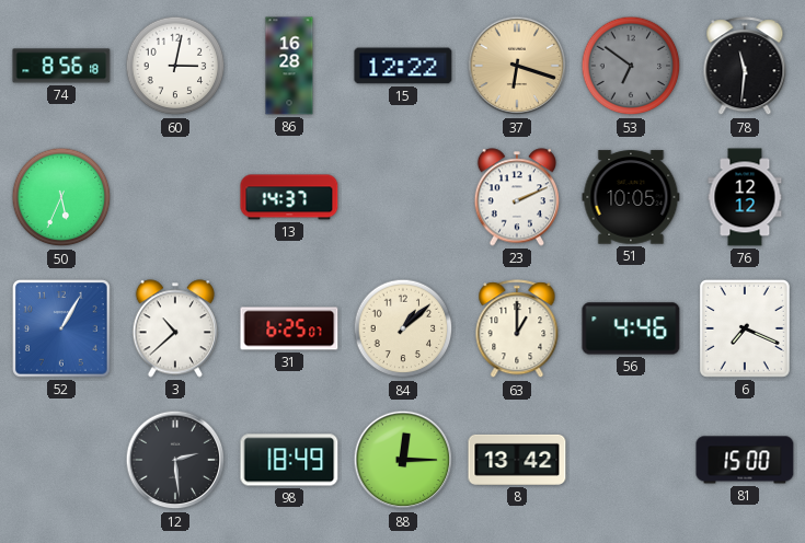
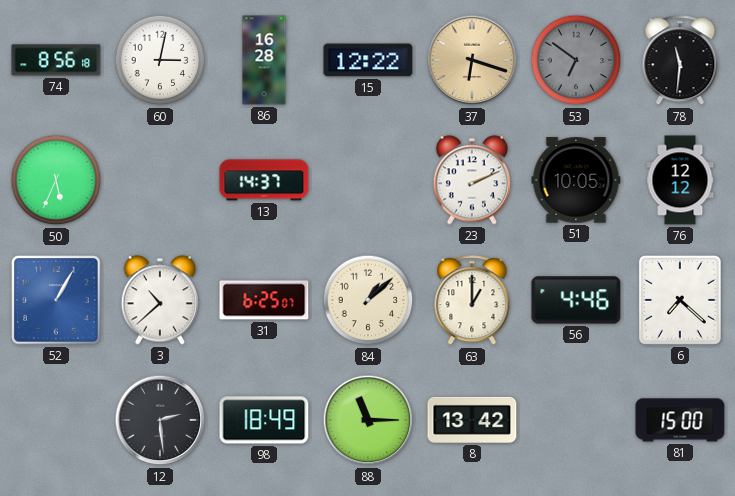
6: 7:19 -> 7:22
88: 12:15 -> 11:15
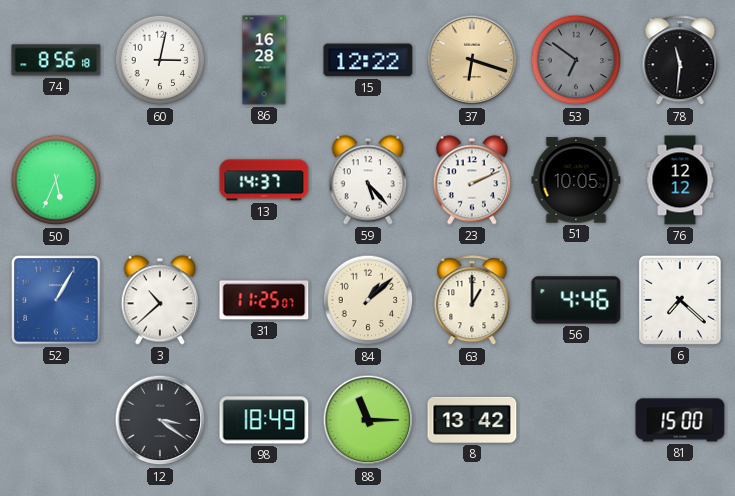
59: none -> 5:23
31: 6:25 -> 11:25
12: 2:29 -> 3:21
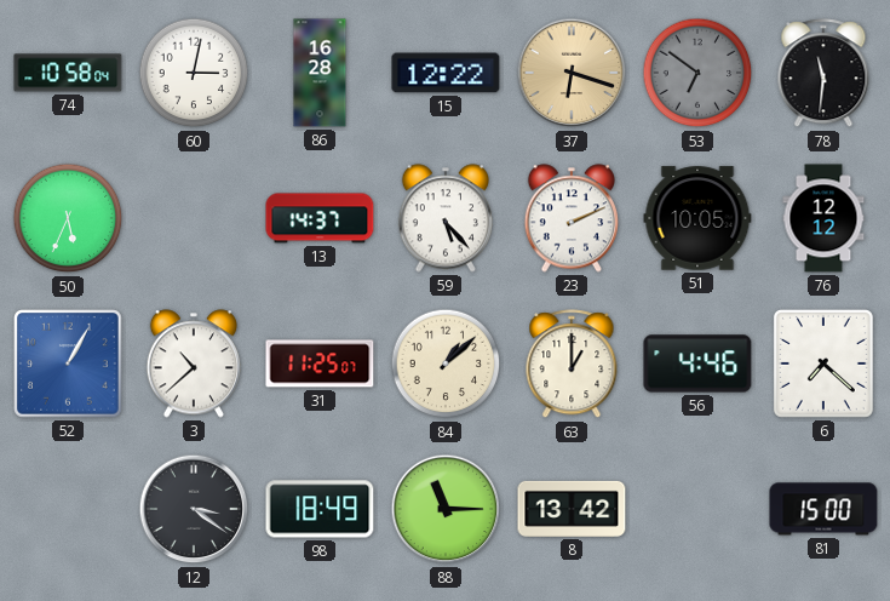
74: 8:56 -> 10:58
